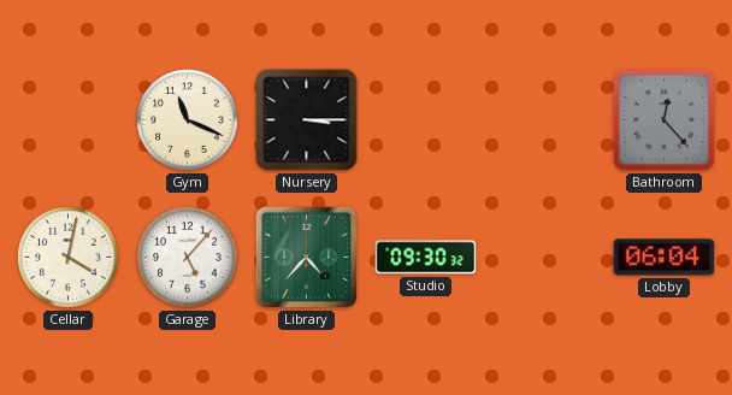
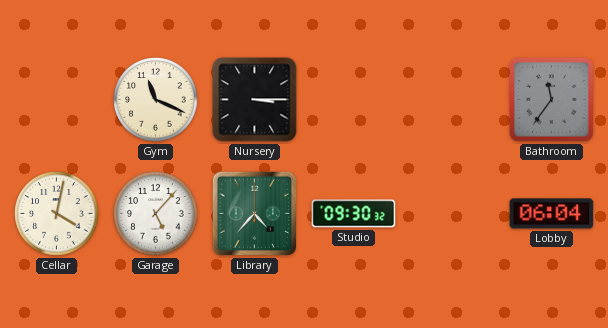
Bathroom: 12:23 -> 11:36
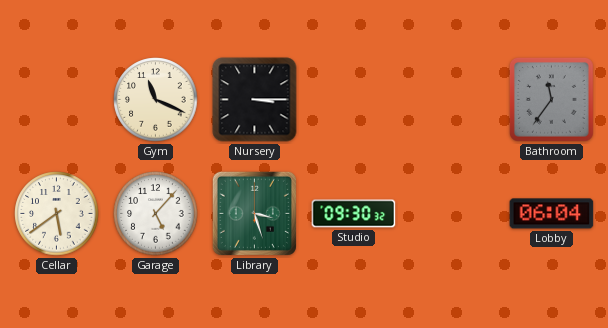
Cellar: 4:02 -> 5:39
Library: 4:37 -> 3:27
